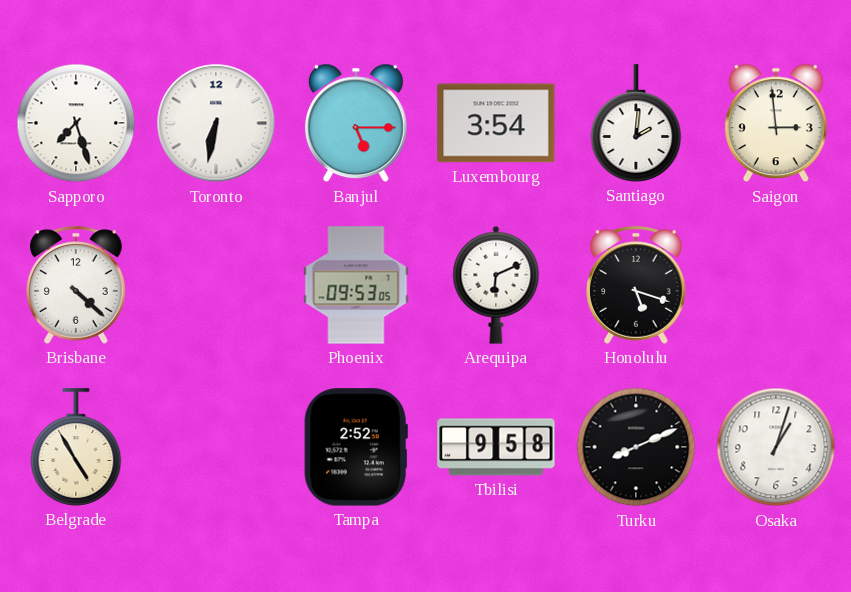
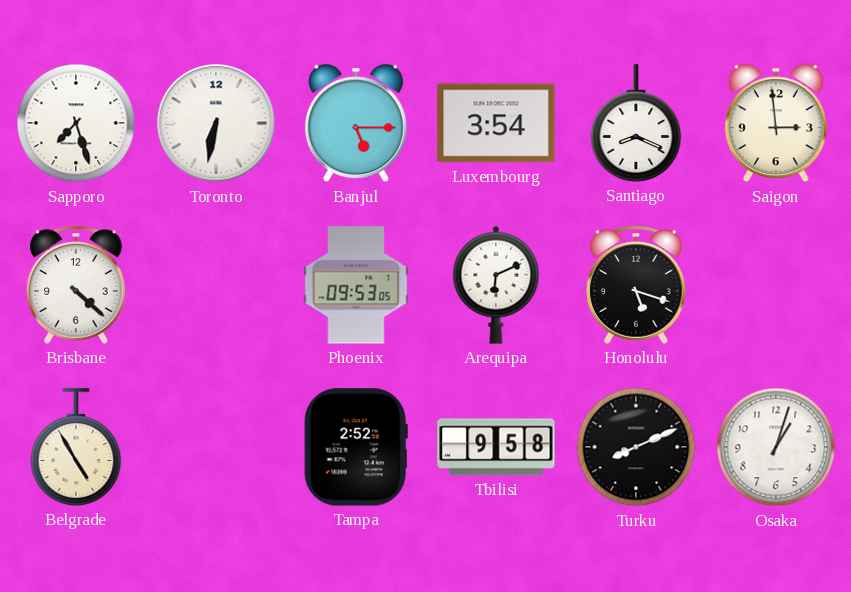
Santiago: 2:01 -> 8:19
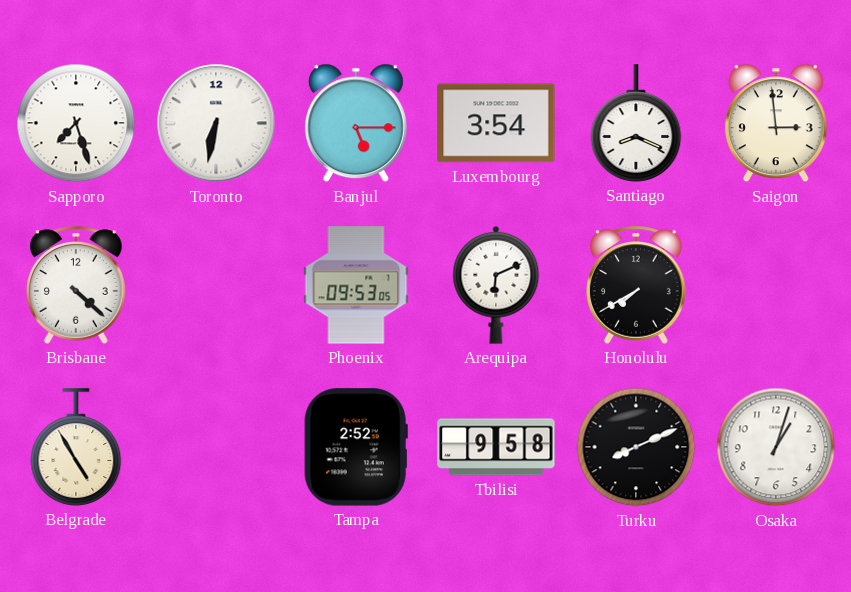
Honolulu: 5:18 -> 7:40
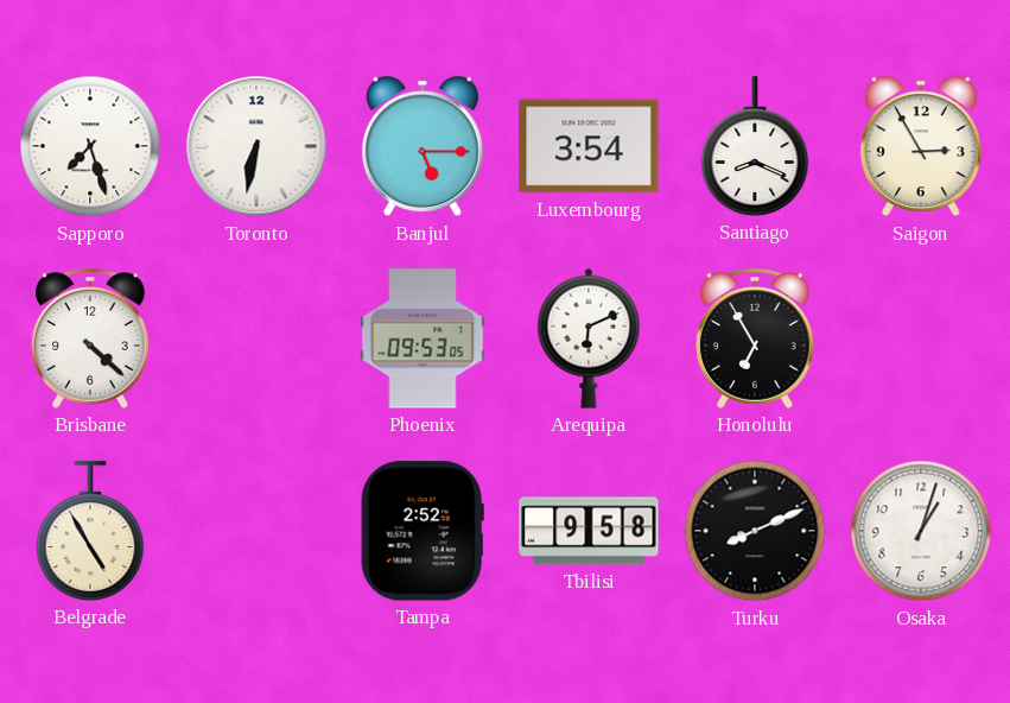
Saigon: 2:59 -> 2:55
Honolulu: 7:40 -> 6:55
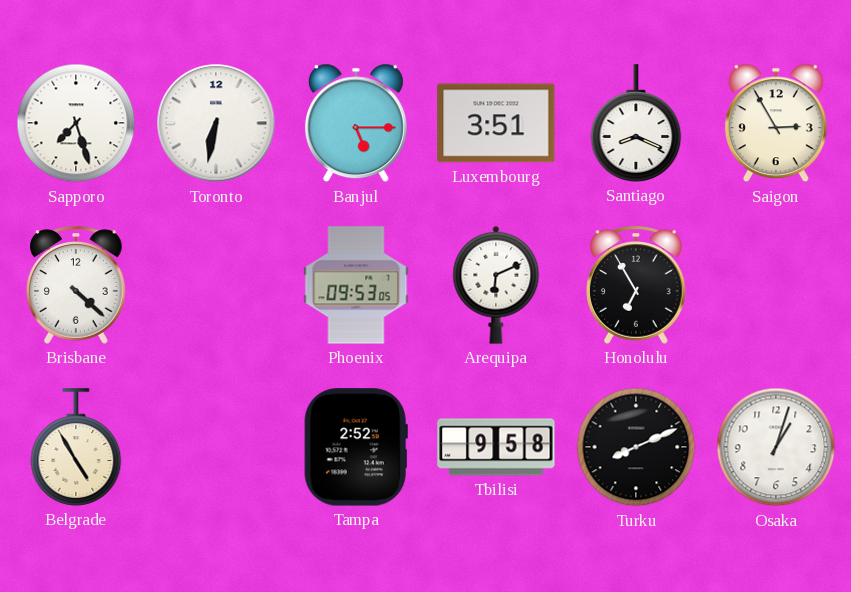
Luxembourg: 3:54 -> 3:51
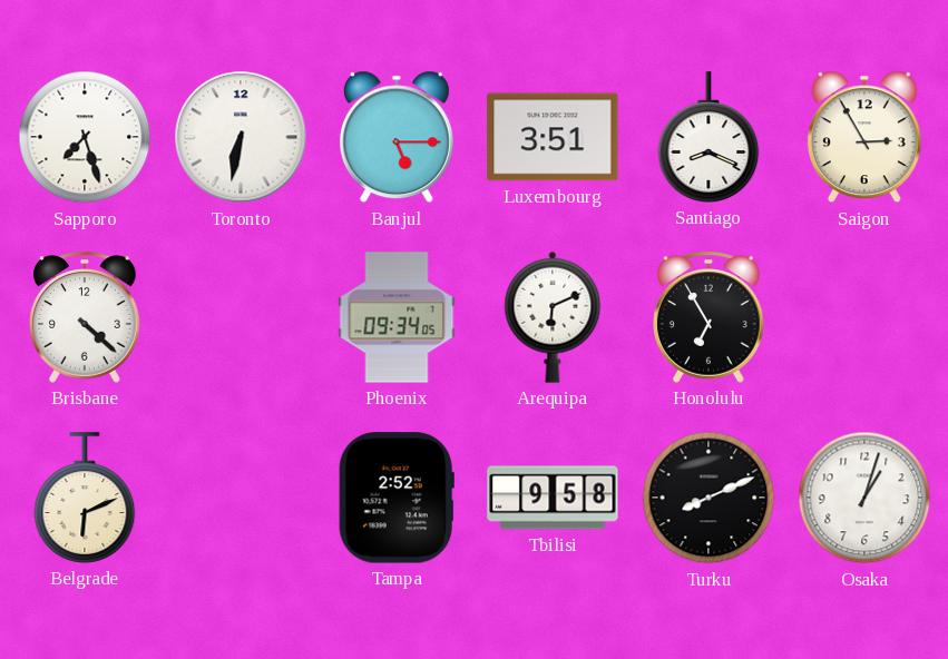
Phoenix: 09:53 -> 09:34
Belgrade: 4:55 -> 6:11
